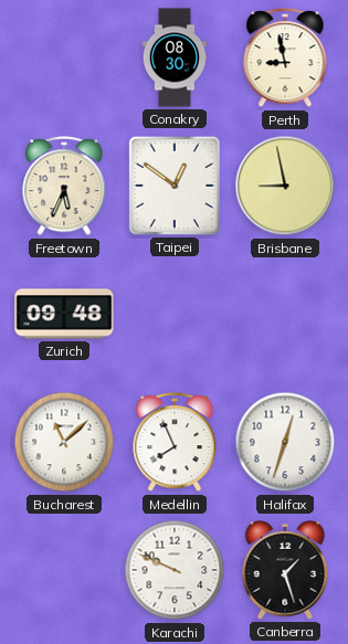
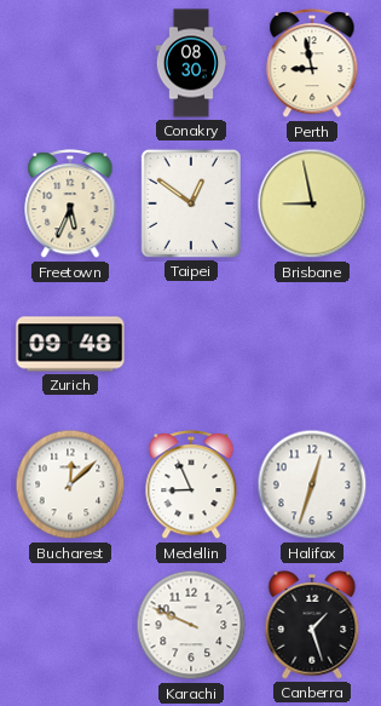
Bucharest: 11:08 -> 12:08
Medellin: 7:56 -> 8:56
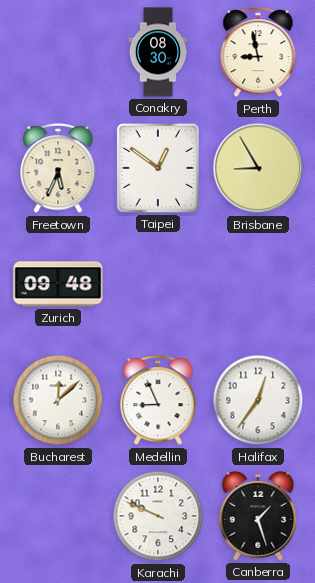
Brisbane: 8:58 -> 8:55
Halifax: 12:33 -> 12:36
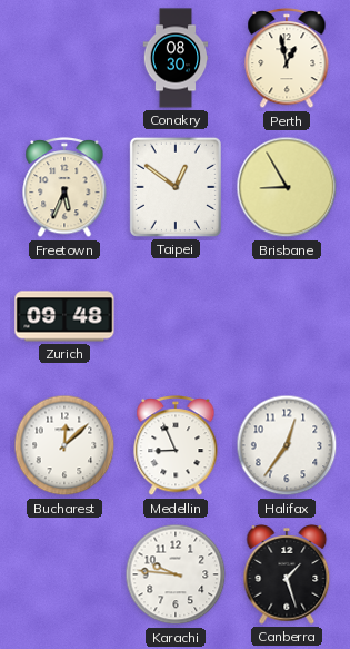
Perth: 8:58 -> 12:58
Karachi: 9:49 -> 9:46
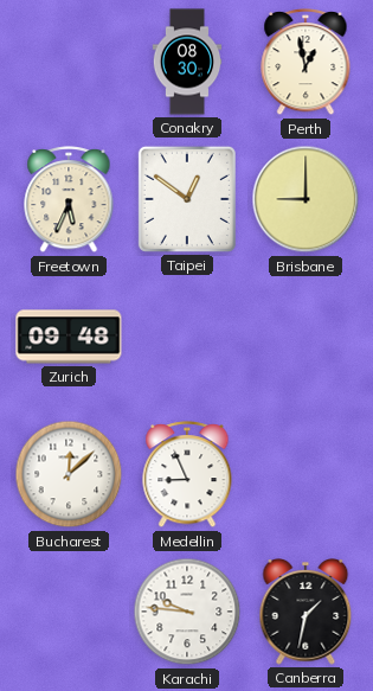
Brisbane: 8:55 -> 9:00
Halifax: 12:36 -> none
Canberra: 1:27 -> 1:32
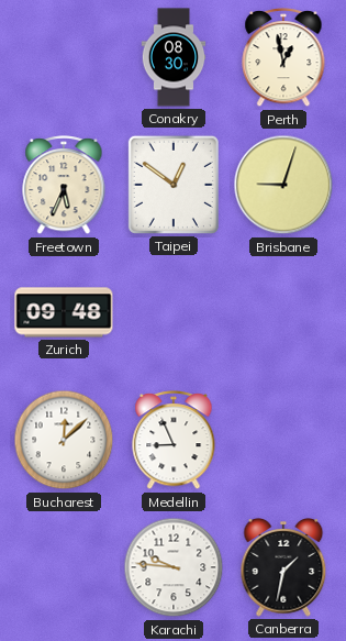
Brisbane: 9:00 -> 9:03
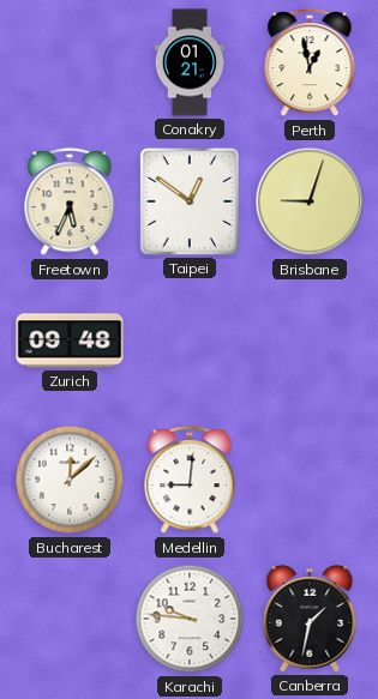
Conakry: 08:30 -> 01:21
Medellin: 8:56 -> 9:01
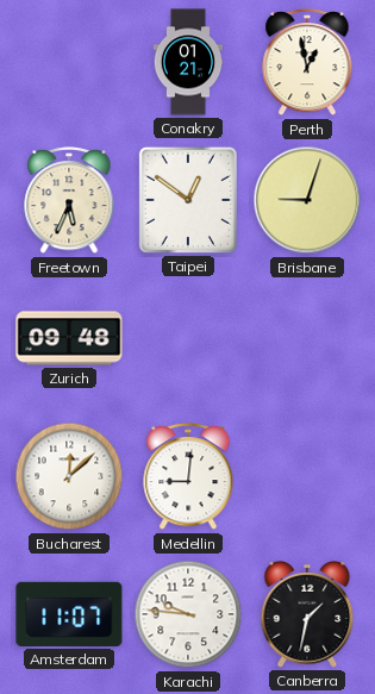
Amsterdam: none -> 11:07
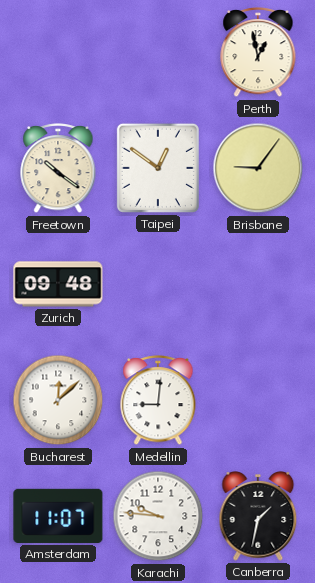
Conakry: 01:21 -> none
Freetown: 5:34 -> 10:21
Brisbane: 9:03 -> 9:06
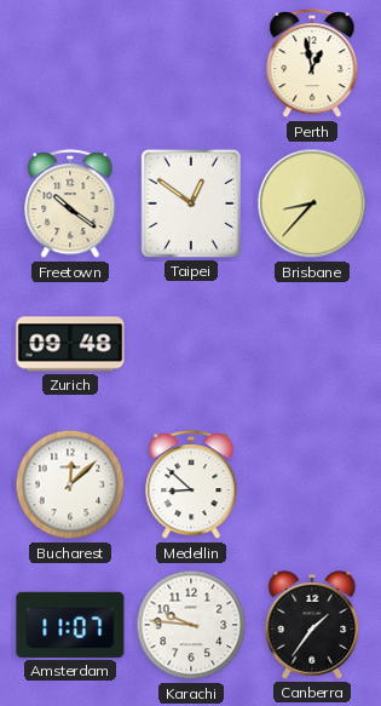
Brisbane: 9:06 -> 8:37
Medellin: 9:01 -> 8:52
Canberra: 1:32 -> 1:36
